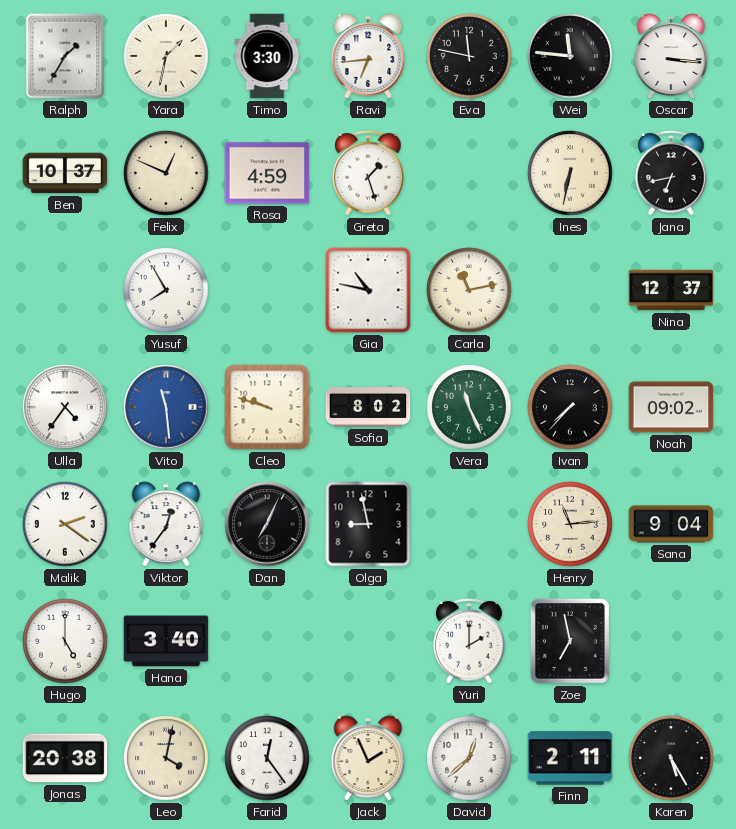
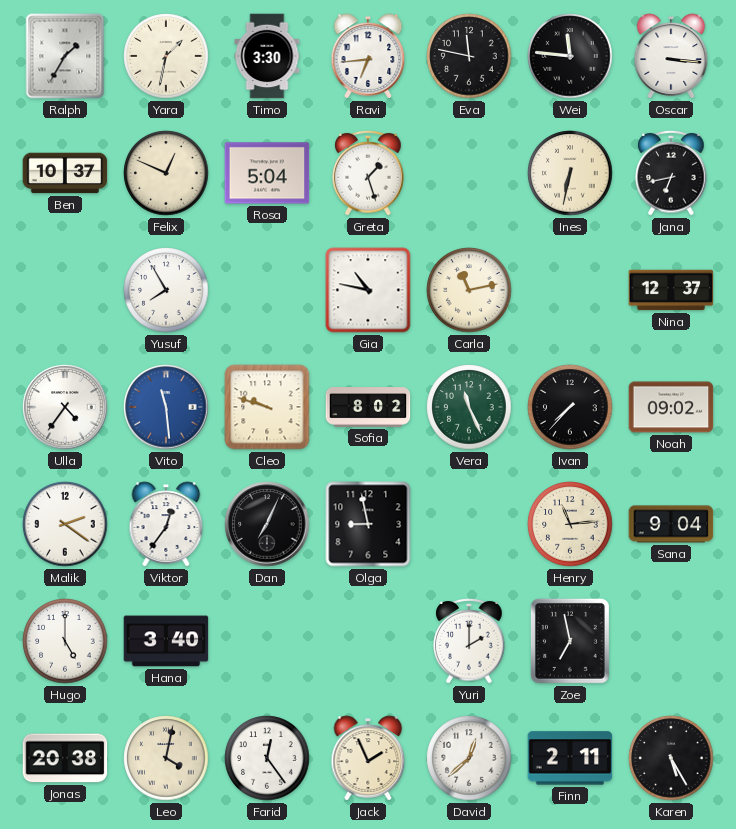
Rosa: 4:59 -> 5:04
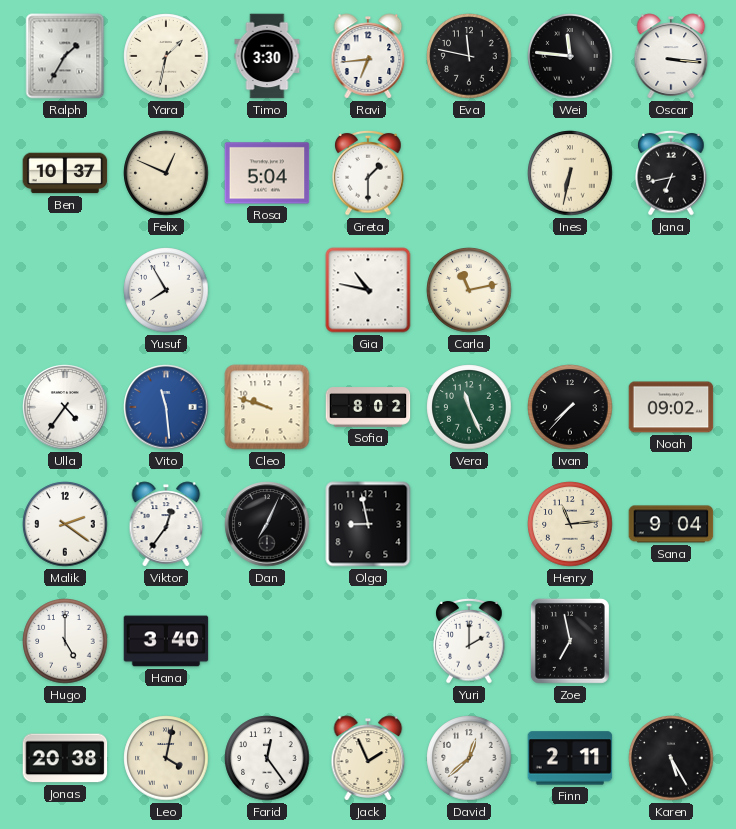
Greta: 1:27 -> 1:30
Nina: 12:37 -> none
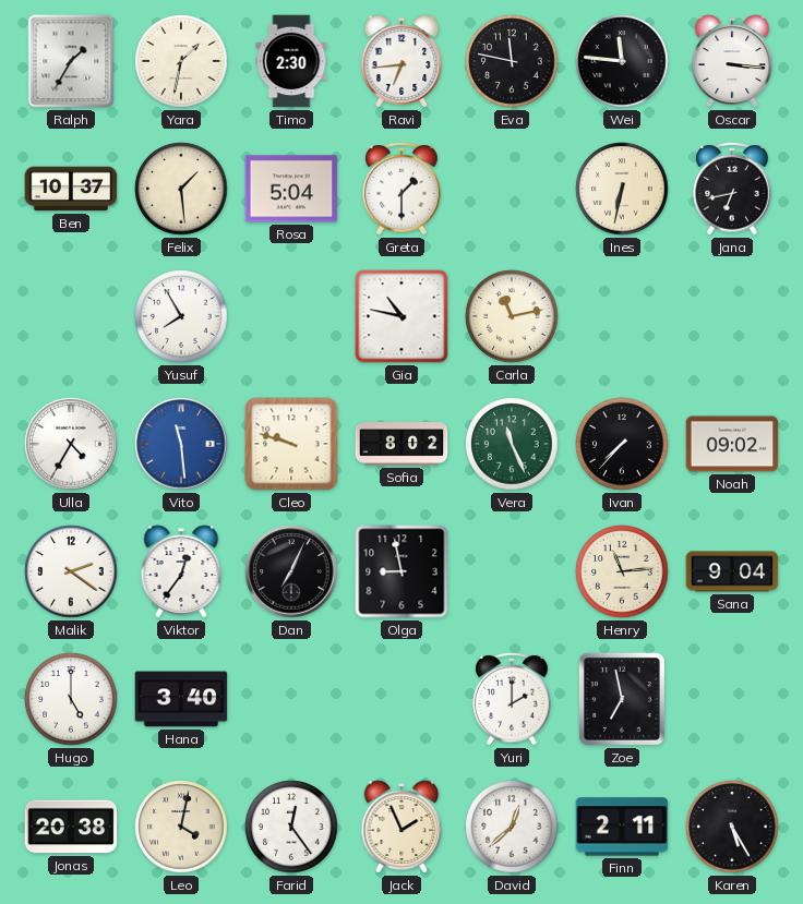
Timo: 3:30 -> 2:30
Felix: 12:49 -> 1:29
Ulla: 4:36 -> 4:35
